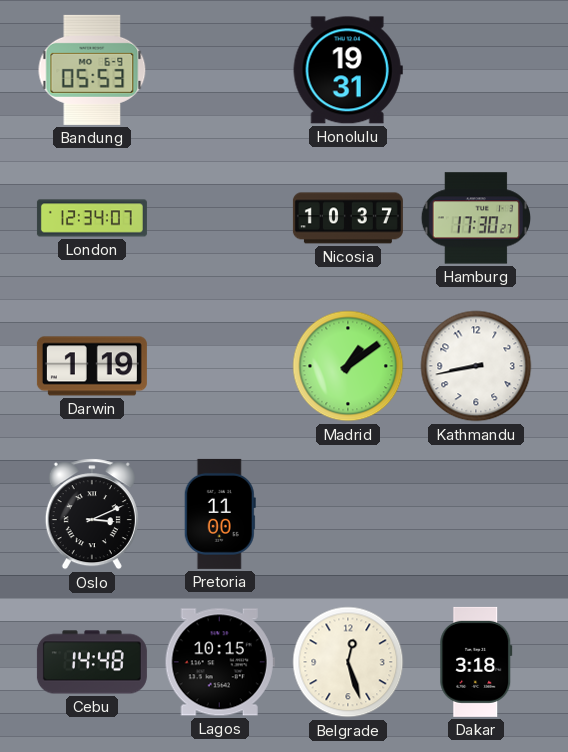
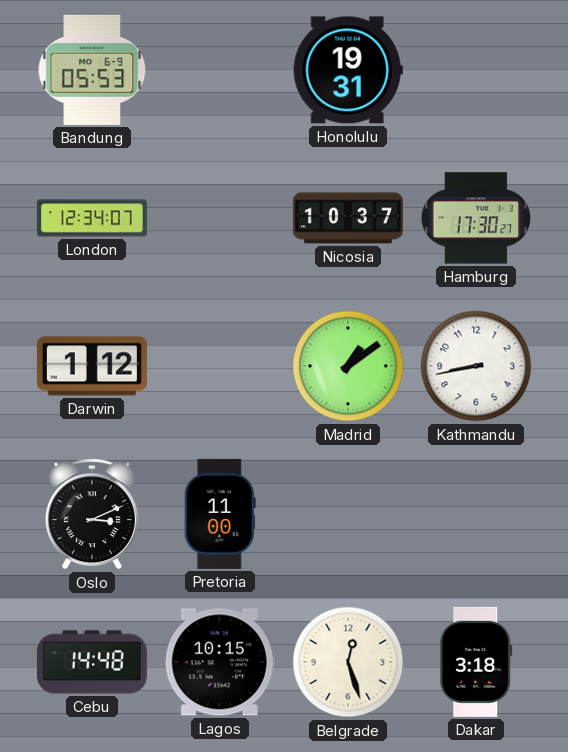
Darwin: 1:19 -> 1:12
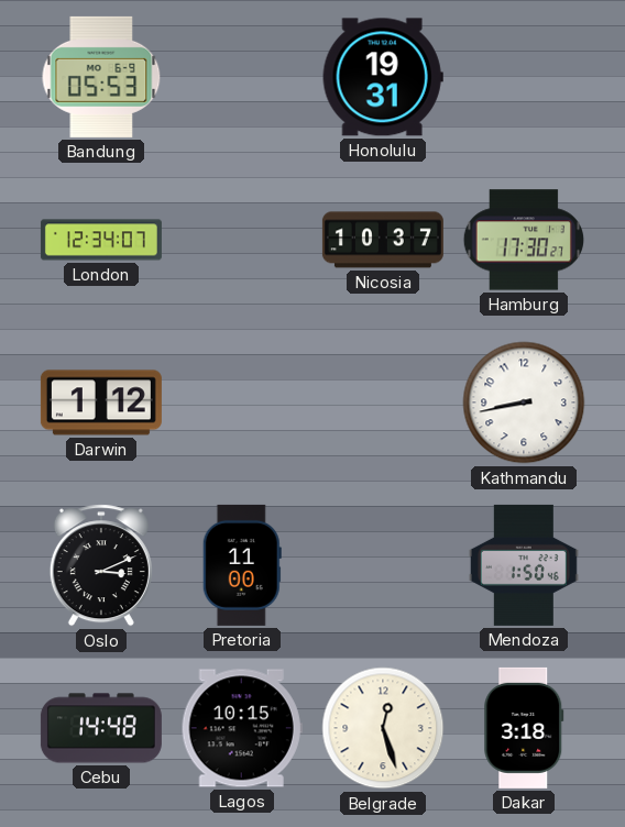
Madrid: 1:09 -> none
Mendoza: none -> 1:50
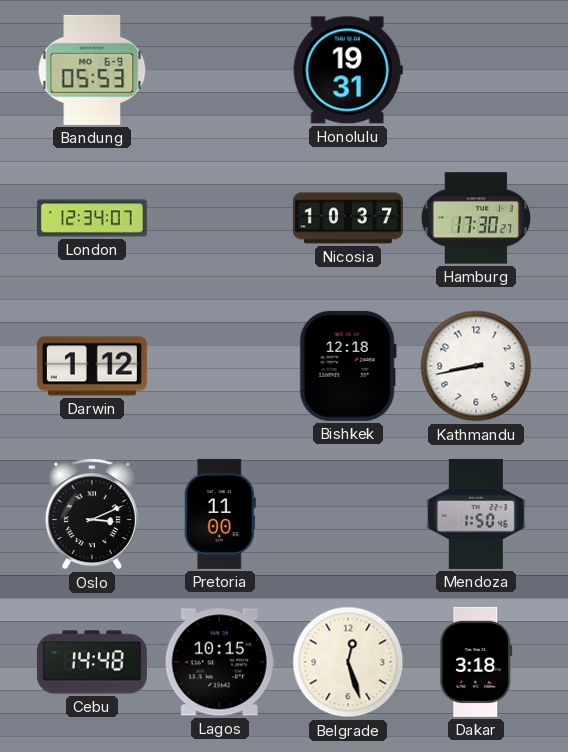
Bishkek: none -> 12:18
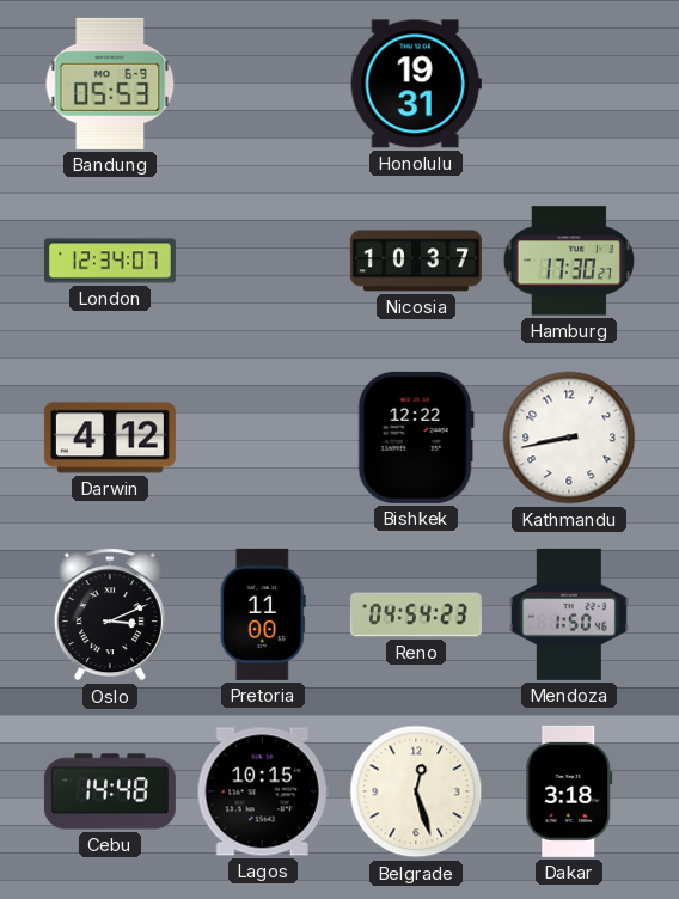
Darwin: 1:12 -> 4:12
Bishkek: 12:18 -> 12:22
Reno: none -> 04:54
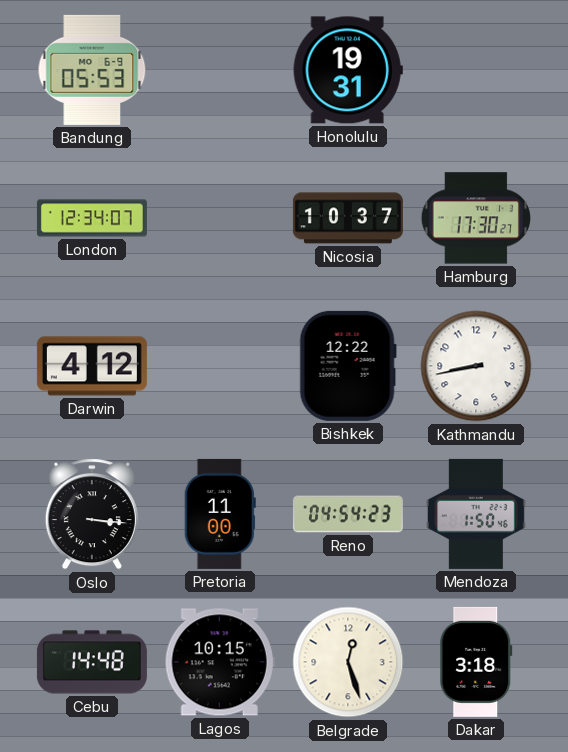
Oslo: 3:11 -> 3:16
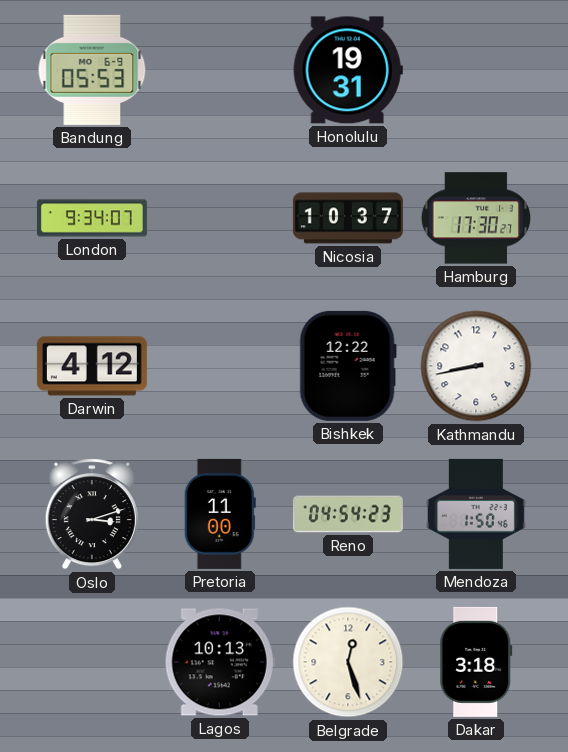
London: 12:34 -> 9:34
Oslo: 3:16 -> 3:12
Cebu: 14:48 -> none
Lagos: 10:15 -> 10:13
